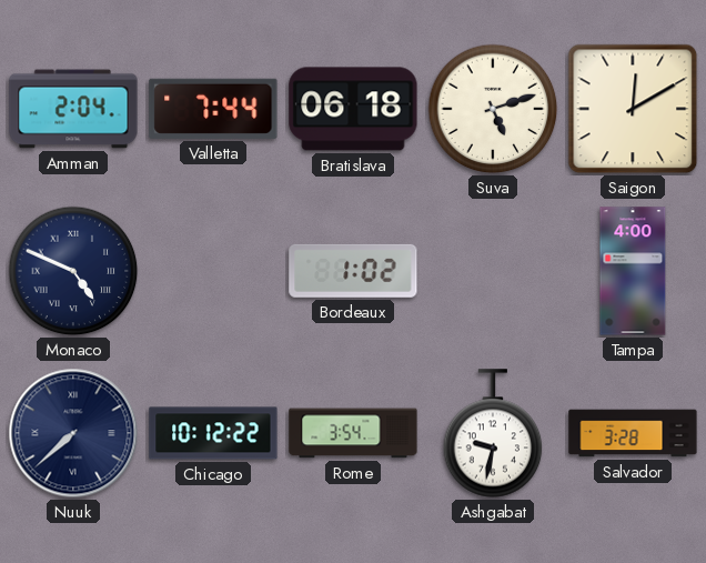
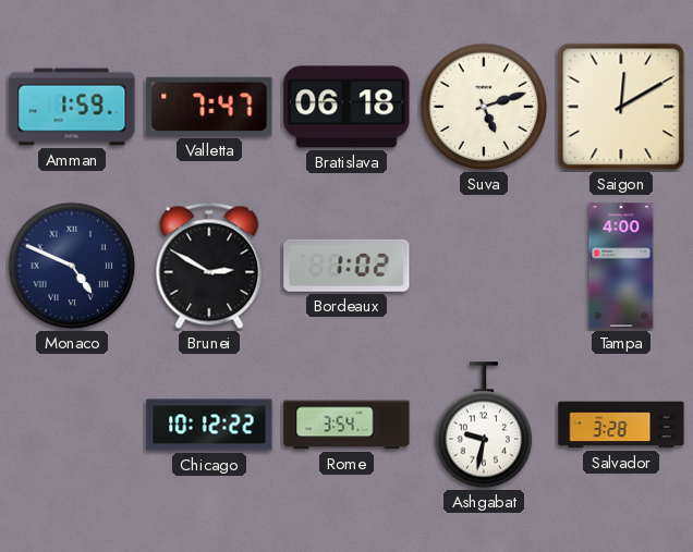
Amman: 2:04 -> 1:59
Valletta: 7:44 -> 7:47
Brunei: none -> 2:50
Nuuk: 7:38 -> none
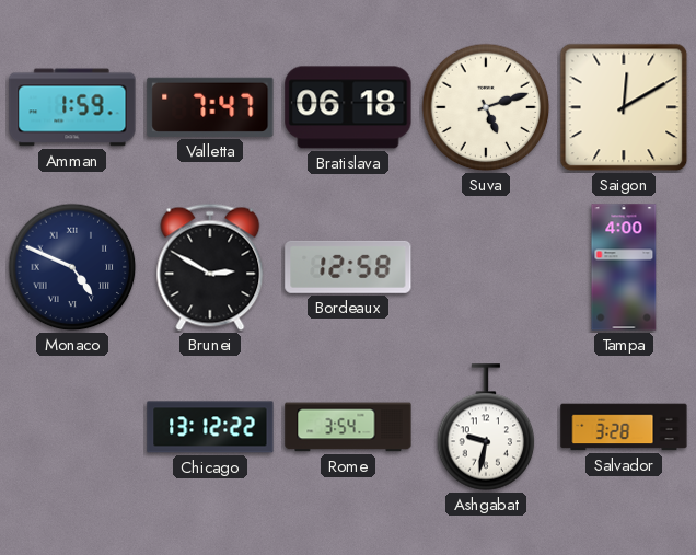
Bordeaux: 1:02 -> 12:58
Chicago: 10:12 -> 13:12
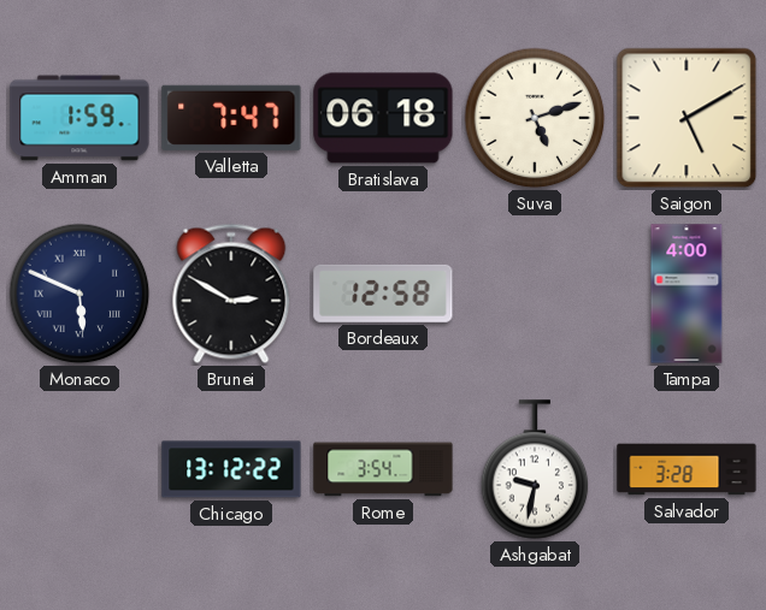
Saigon: 12:10 -> 5:10
Monaco: 4:49 -> 5:49
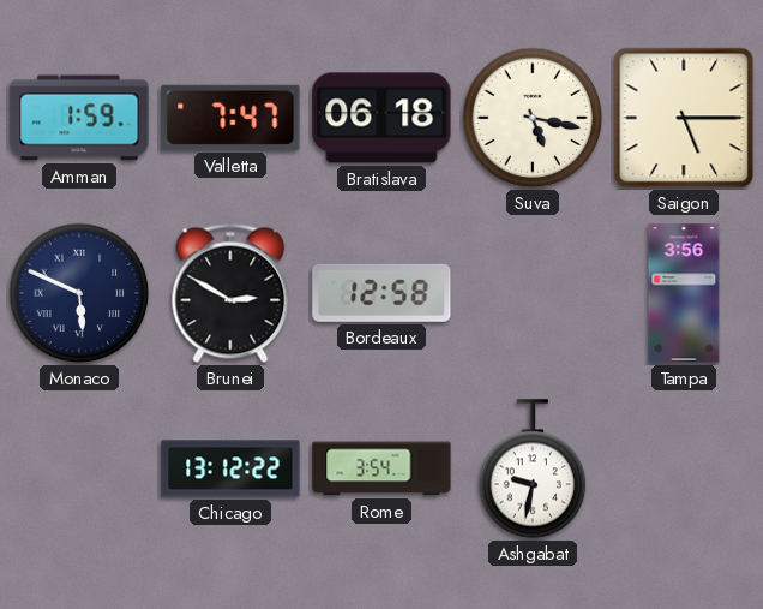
Suva: 5:12 -> 5:17
Saigon: 5:10 -> 5:15
Tampa: 4:00 -> 3:56
Salvador: 3:28 -> none
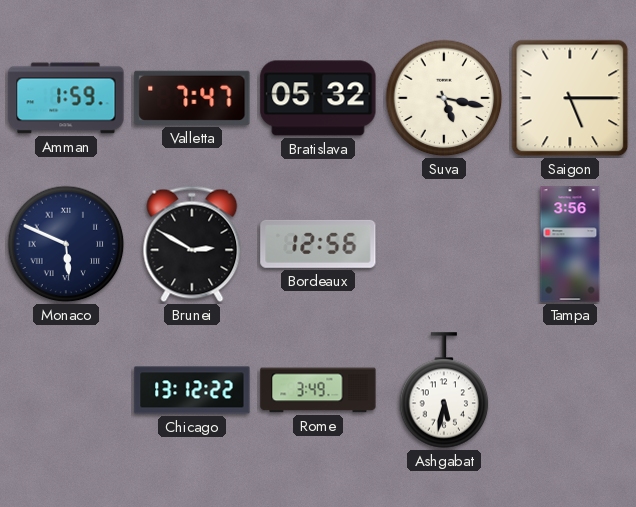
Bratislava: 06:18 -> 05:32
Bordeaux: 12:58 -> 12:56
Rome: 3:54 -> 3:49
Ashgabat: 9:32 -> 5:32
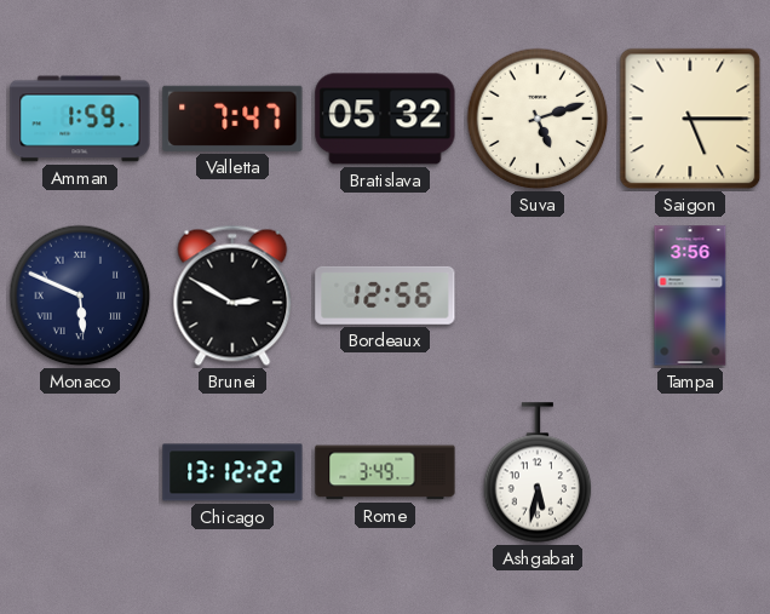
Suva: 5:17 -> 5:12
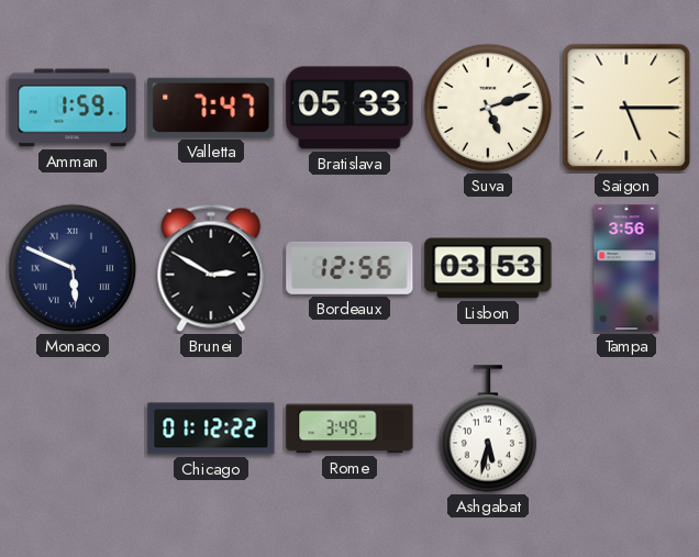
Bratislava: 05:32 -> 05:33
Lisbon: none -> 03:53
Chicago: 13:12 -> 01:12
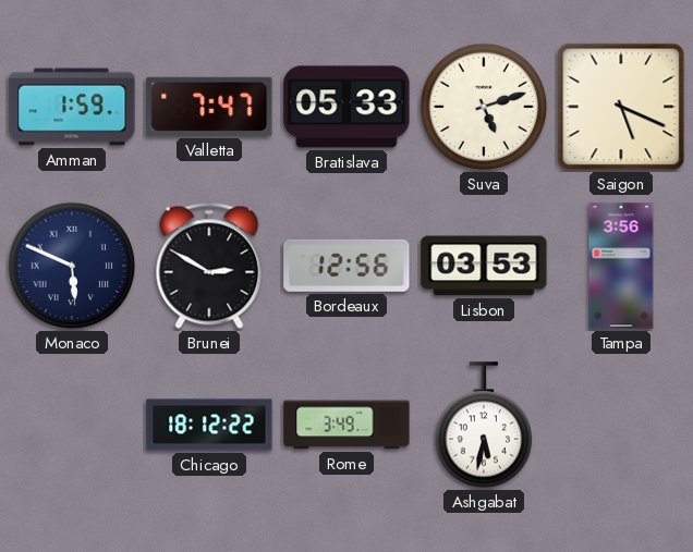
Saigon: 5:15 -> 5:19
Chicago: 01:12 -> 18:12
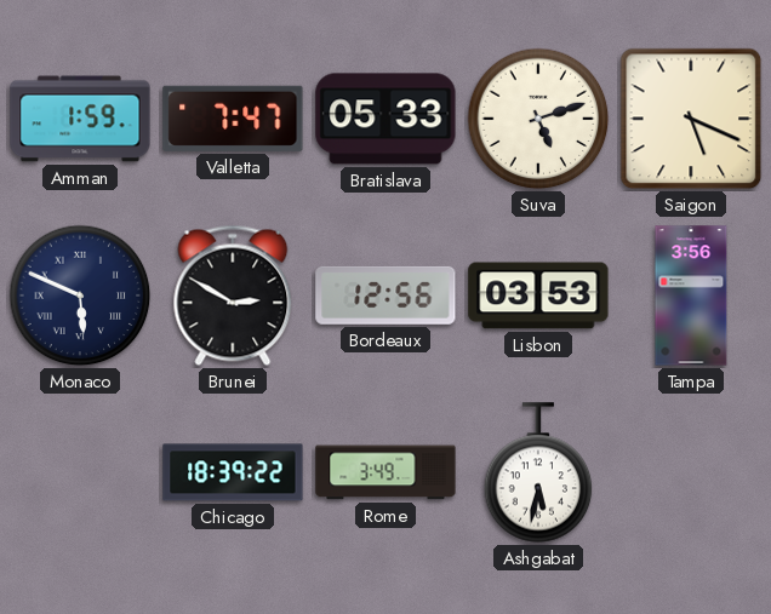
Chicago: 18:12 -> 18:39
